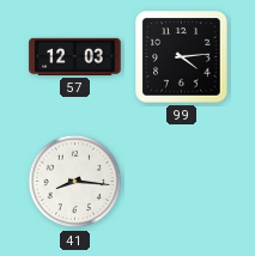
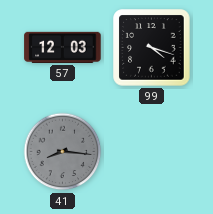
99: 4:14 -> 4:18
41 dial: white -> grey
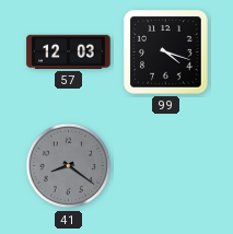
41: 8:16 -> 8:21
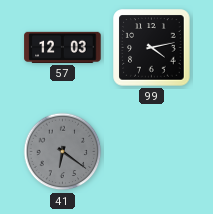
99: 4:18 -> 4:13
41: 8:21 -> 6:21
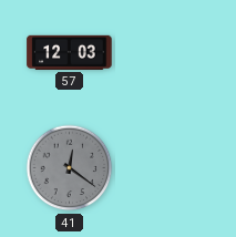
99: 4:13 -> none
41: 6:21 -> 12:21
